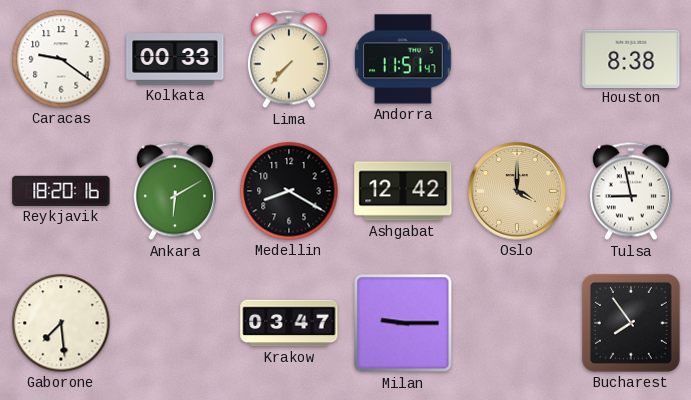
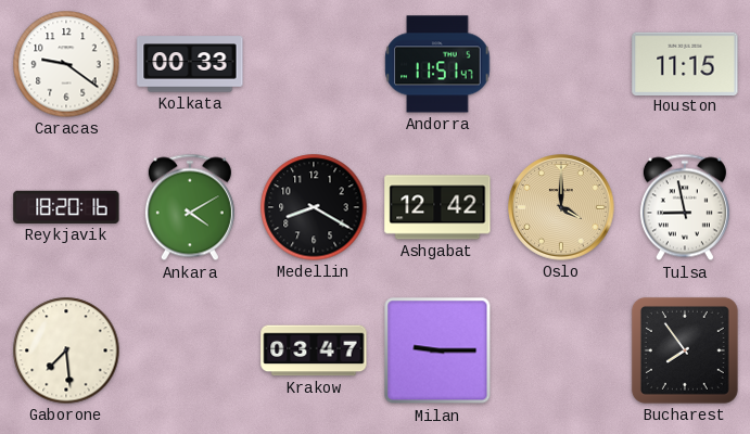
Lima: 7:37 -> none
Houston: 8:38 -> 11:15
Ankara: 6:10 -> 4:10
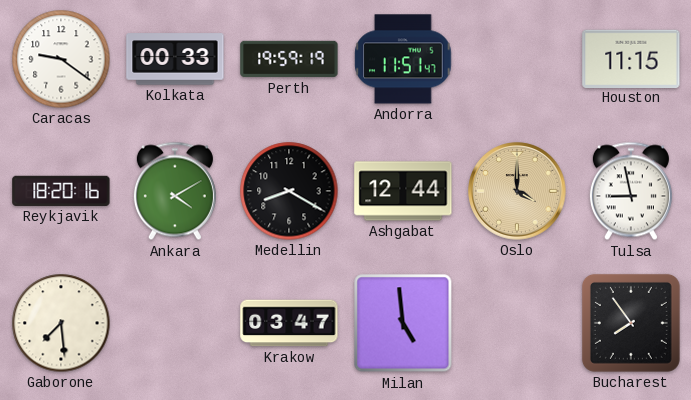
Perth: none -> 19:59
Ashgabat: 12:42 -> 12:44
Milan: 9:15 -> 4:59
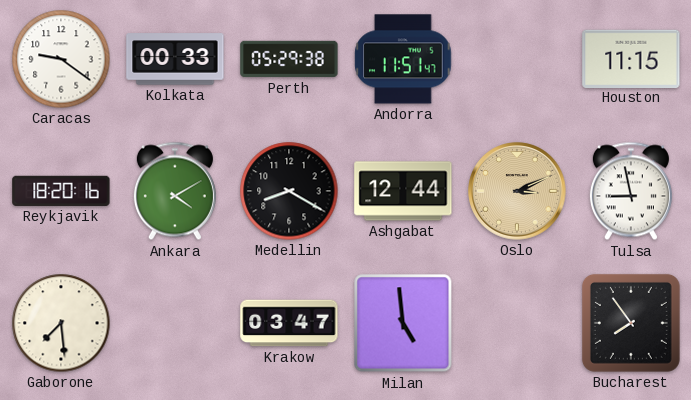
Perth: 19:59 -> 05:29
Oslo: 4:00 -> 3:11
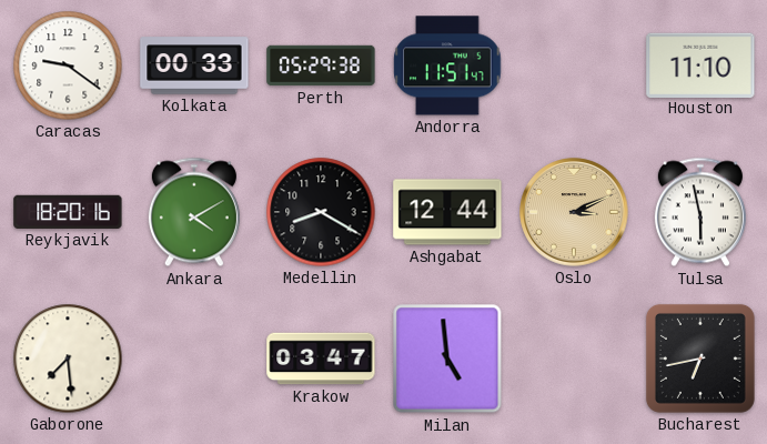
Houston: 11:15 -> 11:10
Tulsa: 8:58 -> 5:58
Bucharest: 7:54 -> 6:43
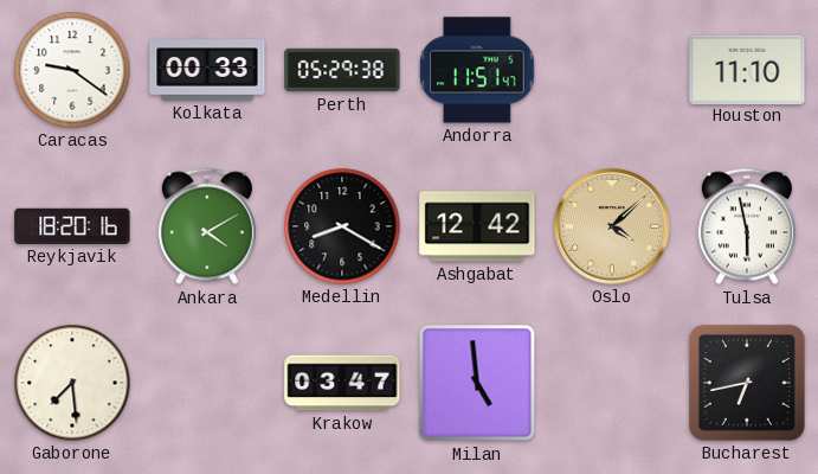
Ashgabat: 12:44 -> 12:42
Oslo: 3:11 -> 4:08
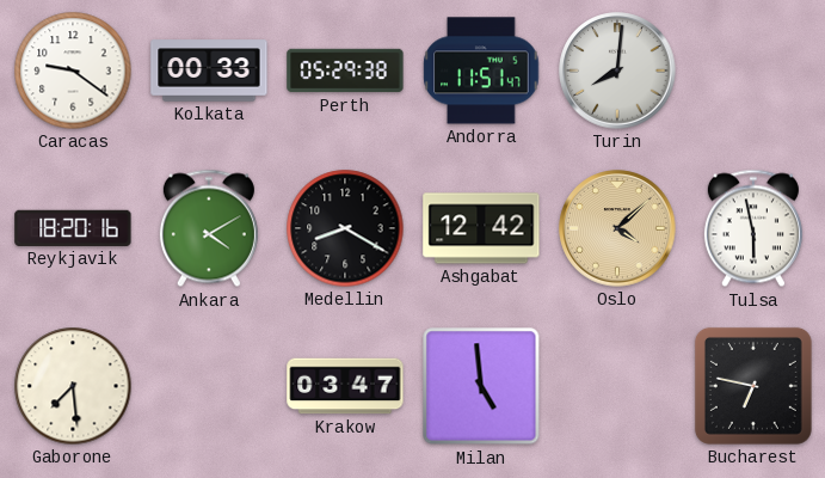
Turin: none -> 8:01
Houston: 11:10 -> none
Bucharest: 6:43 -> 6:47
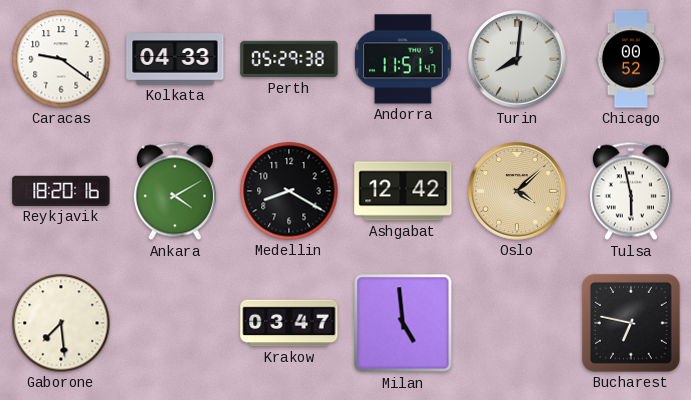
Kolkata: 00:33 -> 04:33
Chicago: none -> 00:52
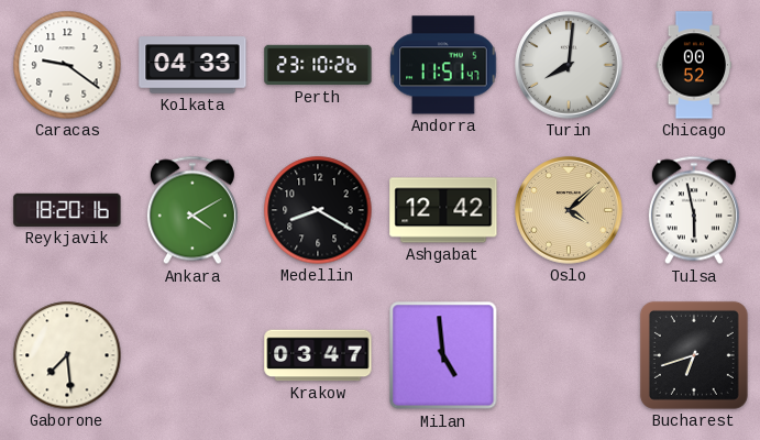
Perth: 05:29 -> 23:10
Bucharest: 6:47 -> 6:42
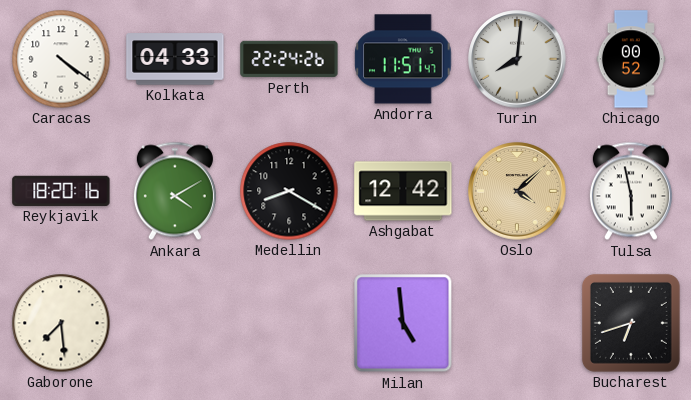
Caracas: 9:21 -> 4:21
Perth: 23:10 -> 22:24
Krakow: 03:47 -> none
